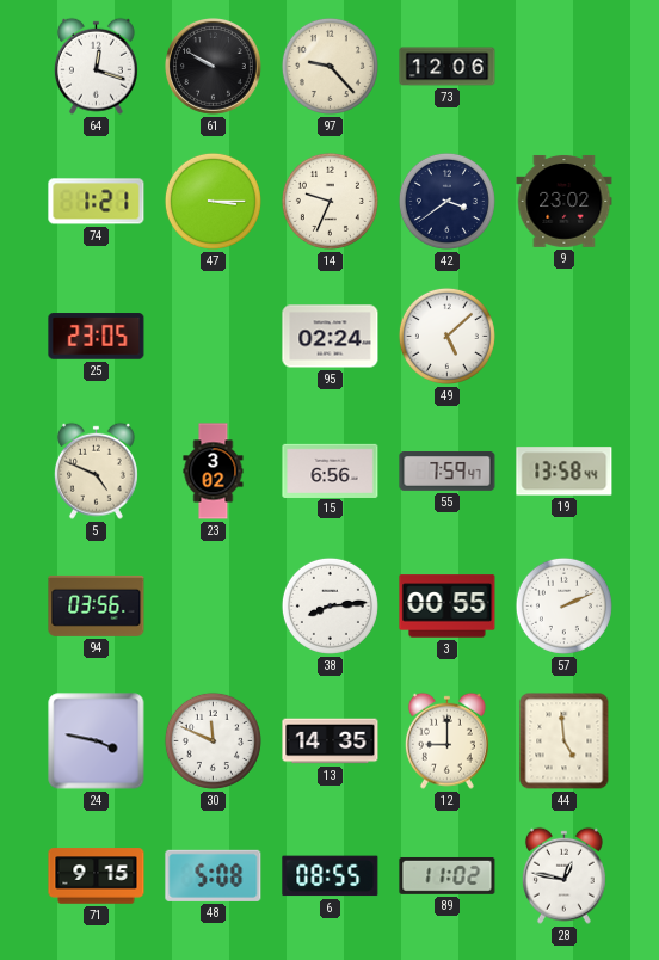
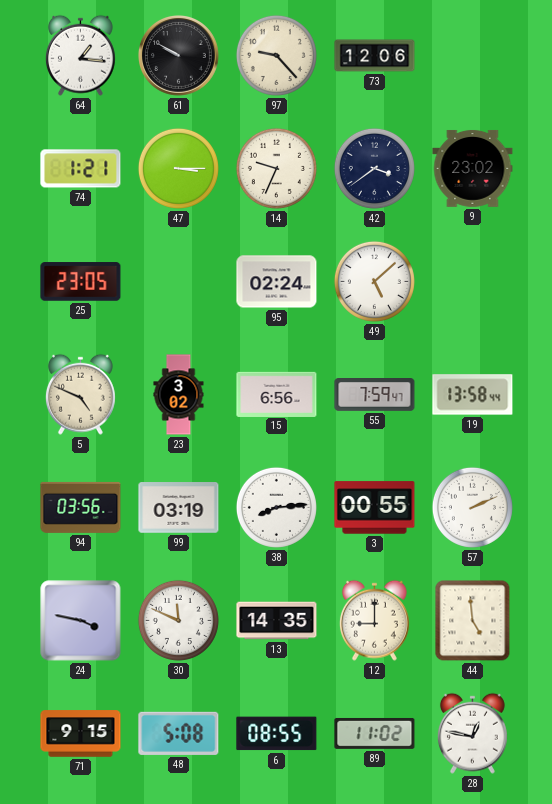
64: 12:18 -> 1:16
99: none -> 03:19
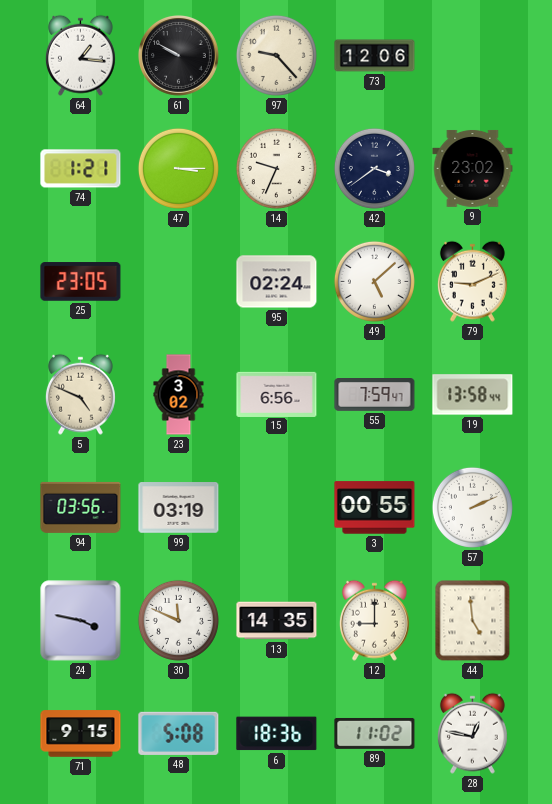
79: none -> 9:11
38: 8:14 -> none
6: 08:55 -> 18:36
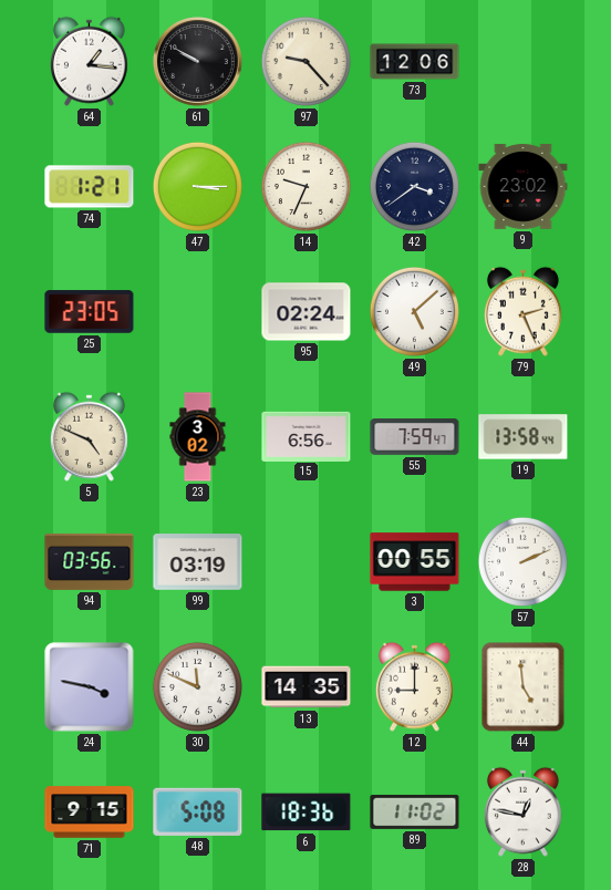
79: 9:11 -> 2:26
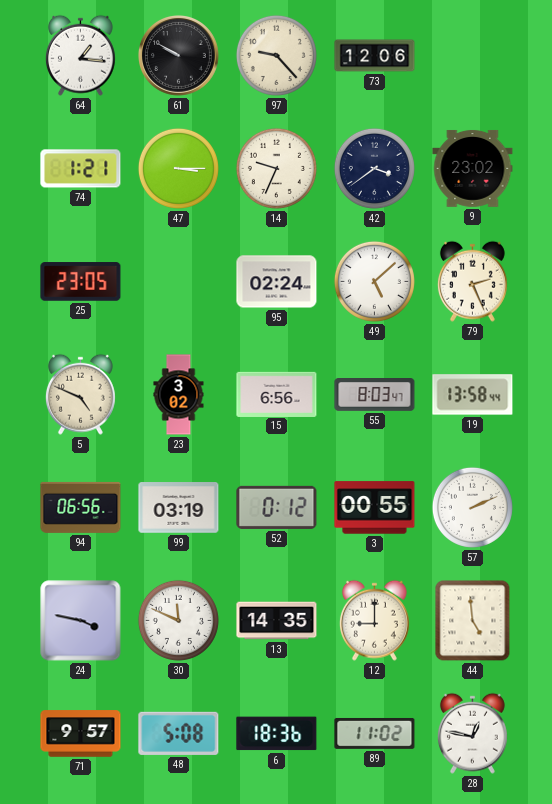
55: 7:59 -> 8:03
94: 03:56 -> 06:56
52: none -> 0:12
71: 9:15 -> 9:57
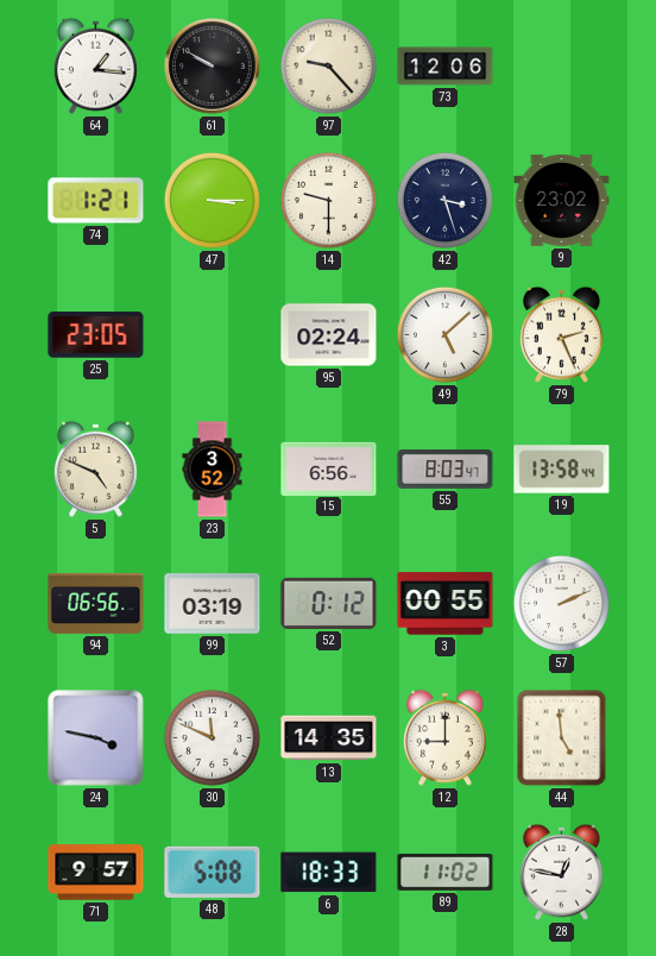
14: 9:34 -> 9:30
42: 3:39 -> 3:27
23: 3:02 -> 3:52
6: 18:36 -> 18:33
